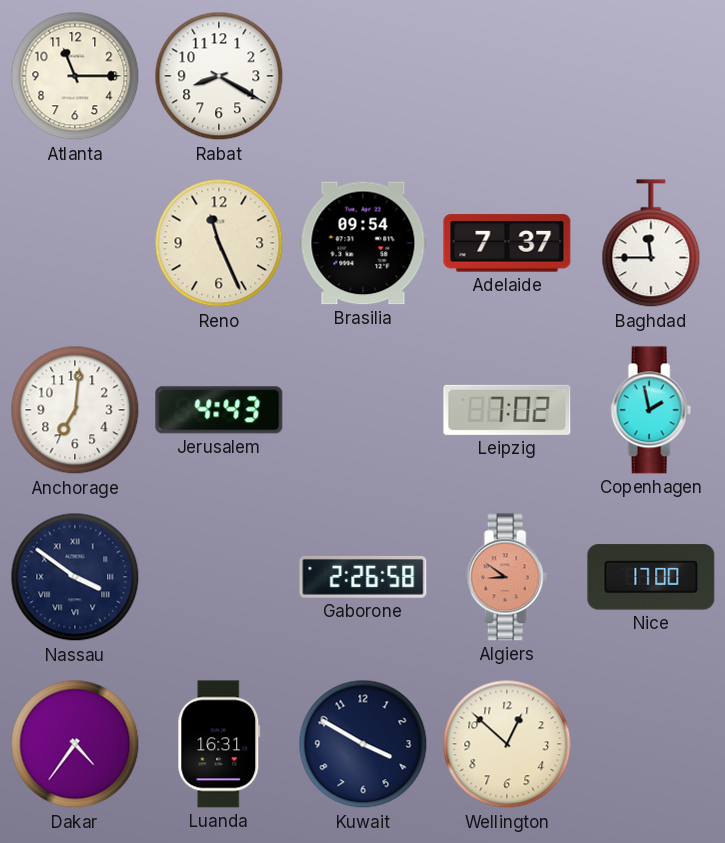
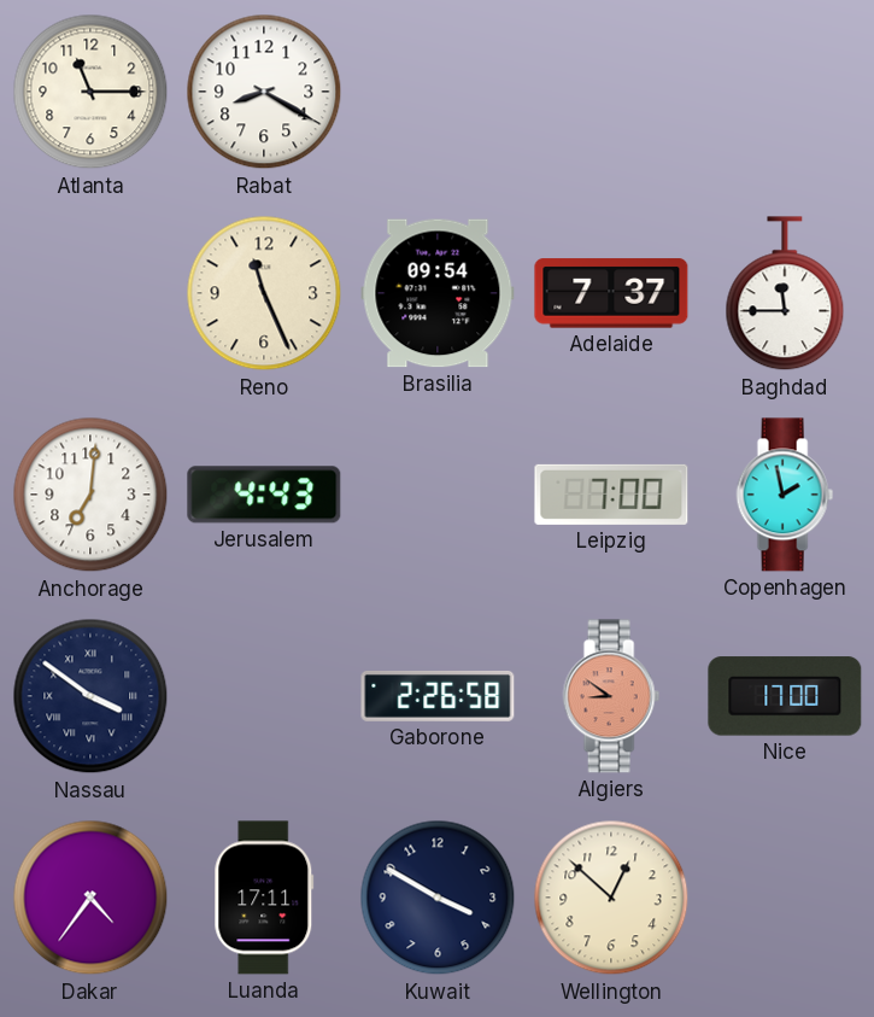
Leipzig: 7:02 -> 7:00
Luanda: 16:31 -> 17:11
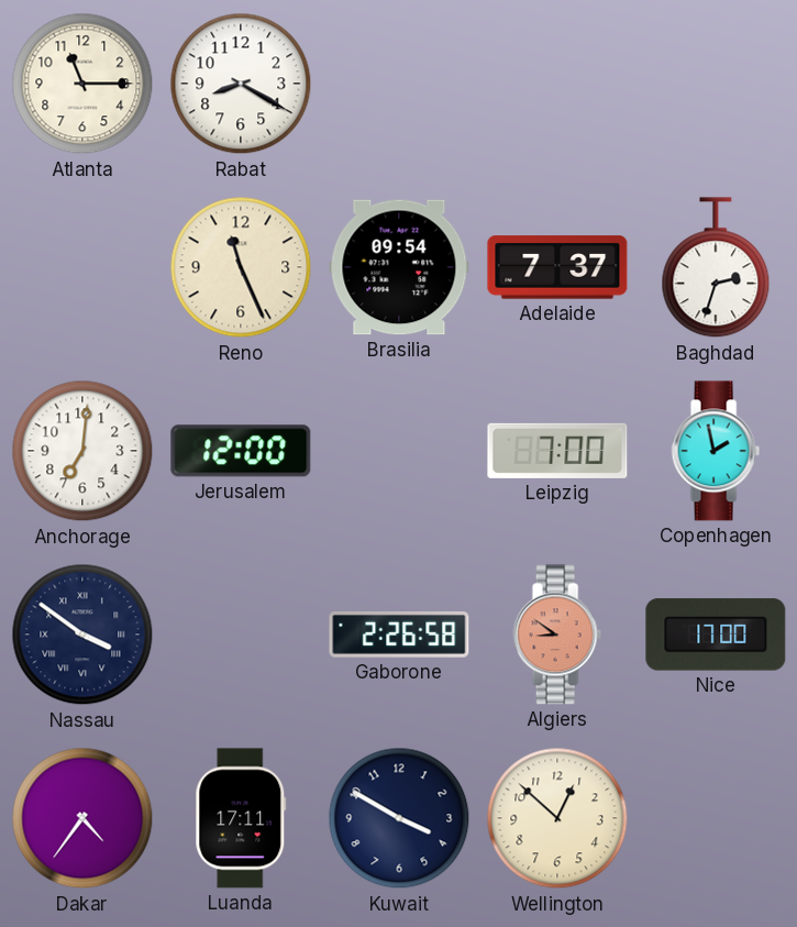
Baghdad: 11:45 -> 2:33
Jerusalem: 4:43 -> 12:00
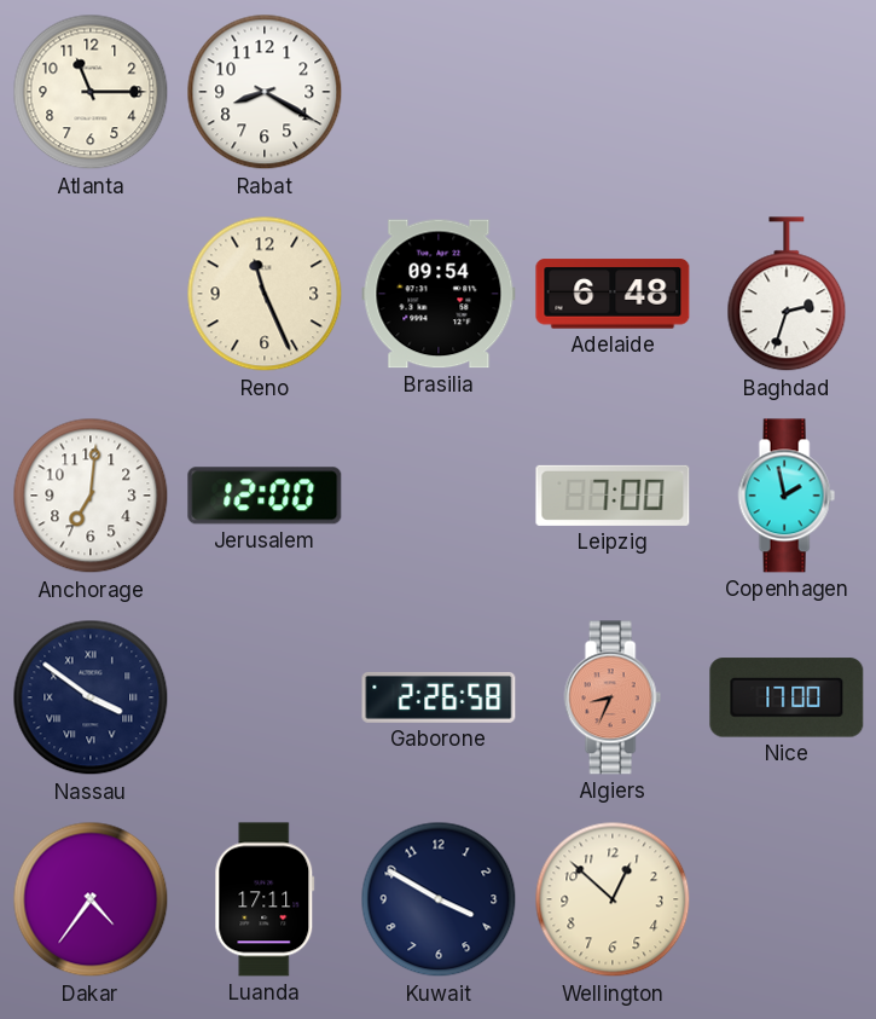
Adelaide: 7:37 -> 6:48
Algiers: 8:51 -> 8:34
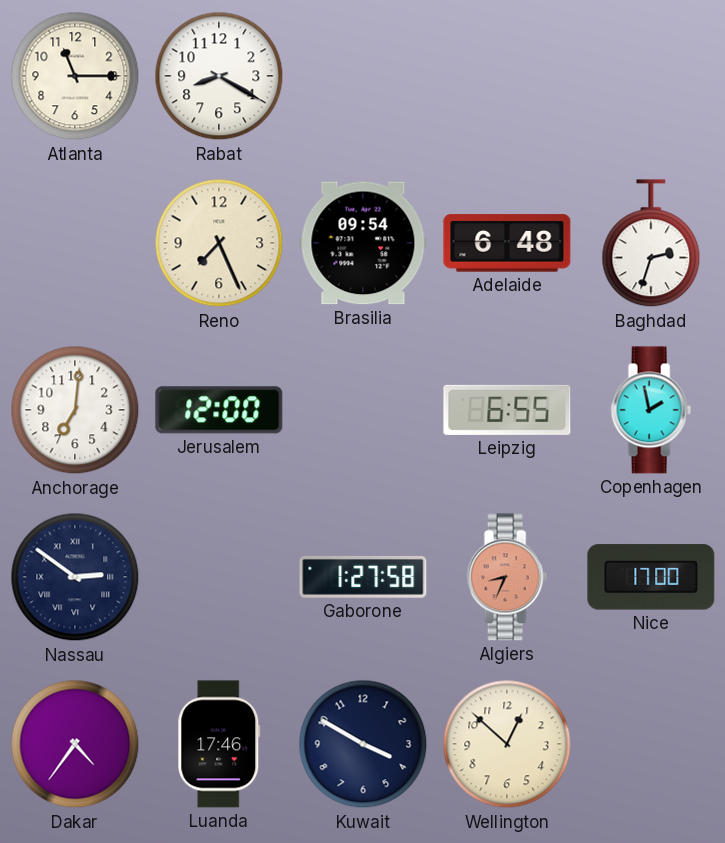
Reno: 11:26 -> 7:26
Leipzig: 7:00 -> 6:55
Nassau: 3:51 -> 2:51
Gaborone: 2:26 -> 1:27
Luanda: 17:11 -> 17:46
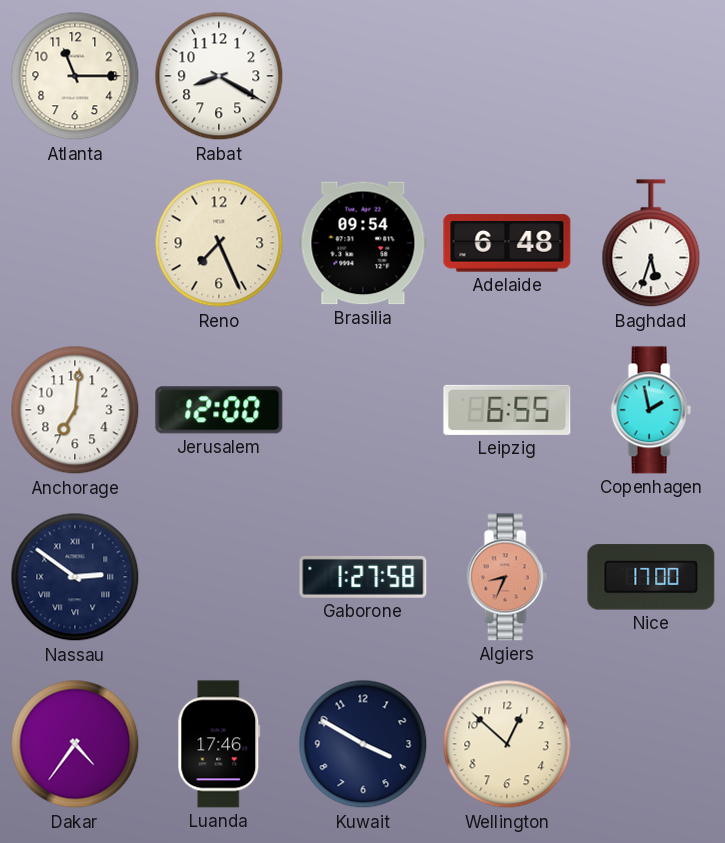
Baghdad: 2:33 -> 5:33
